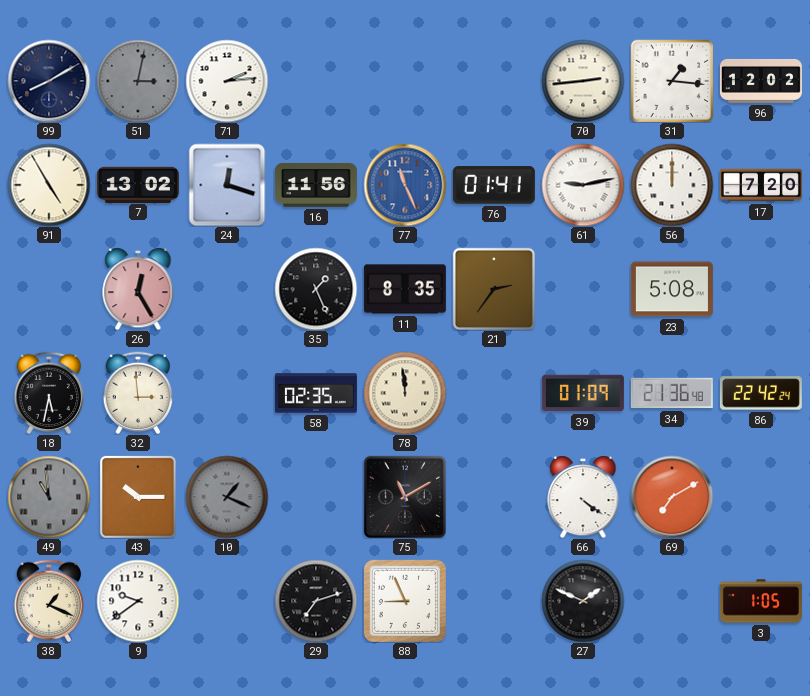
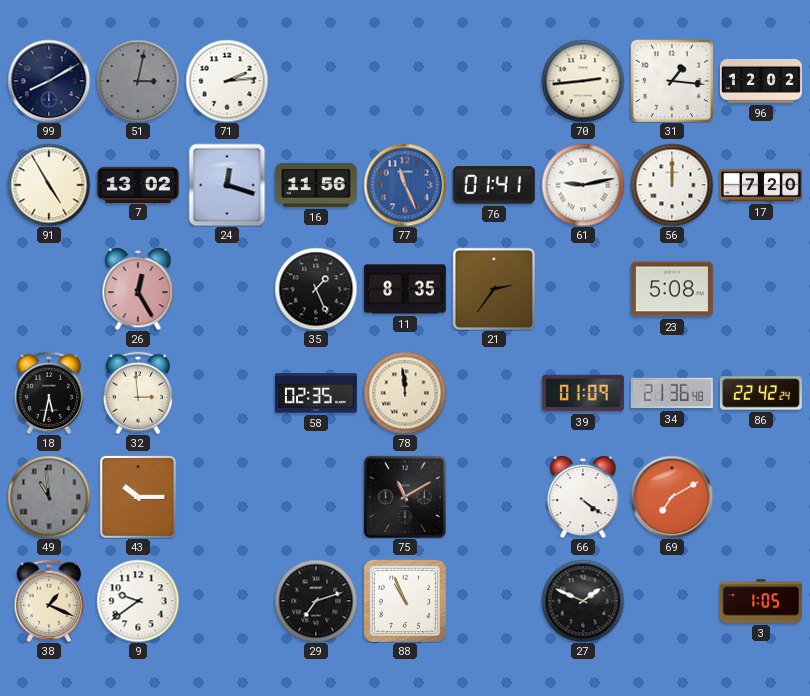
10: 1:19 -> none
88: 8:56 -> 10:56
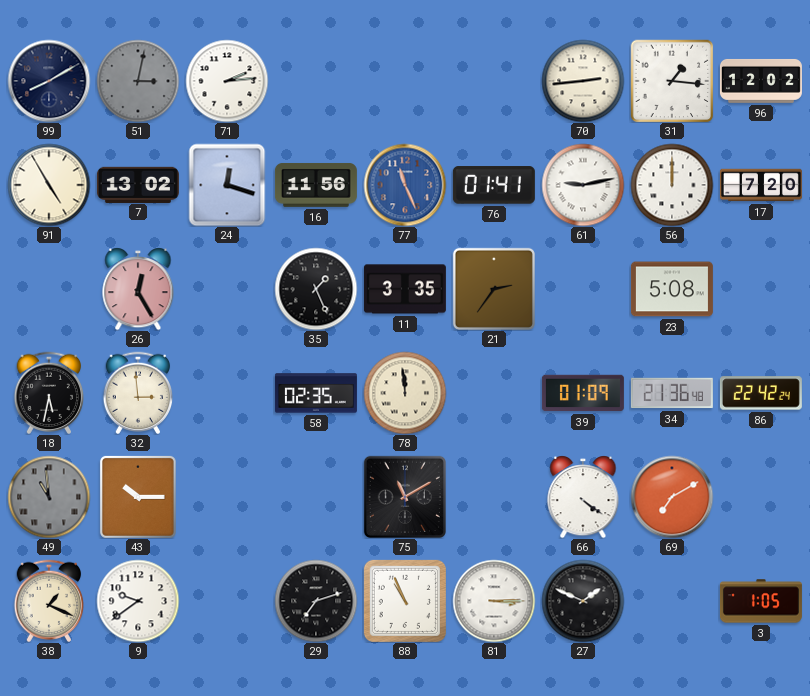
11: 8:35 -> 3:35
81: none -> 3:15
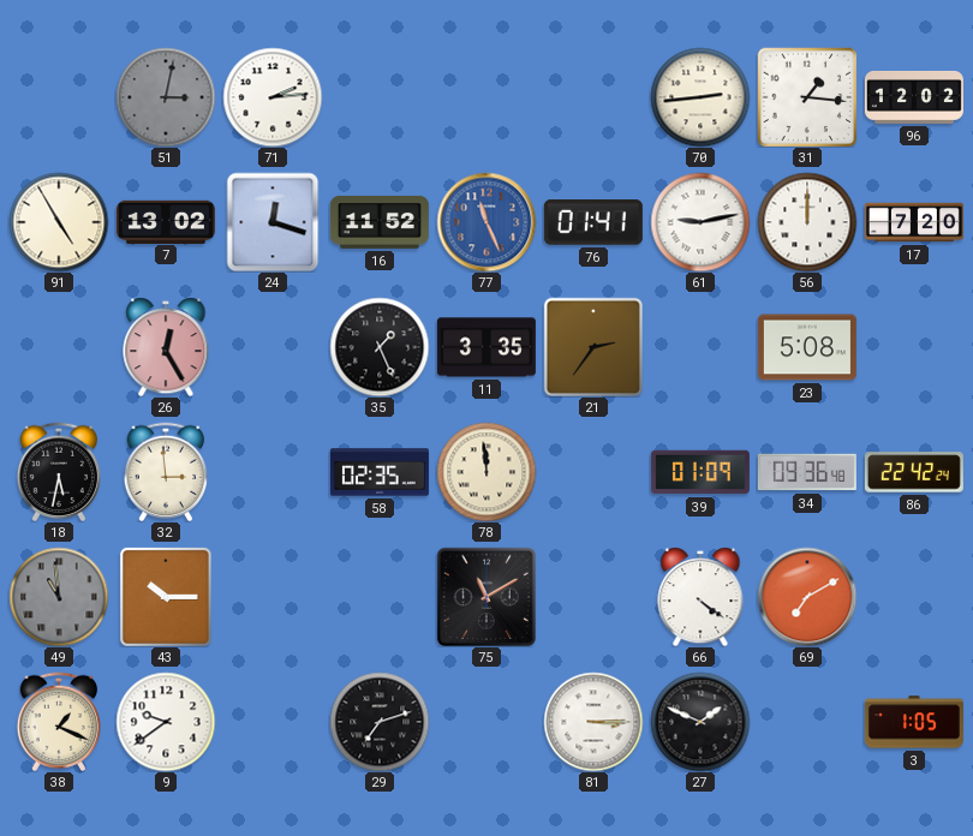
99: 8:10 -> none
16: 11:56 -> 11:52
34: 21:36 -> 09:36
88: 10:56 -> none
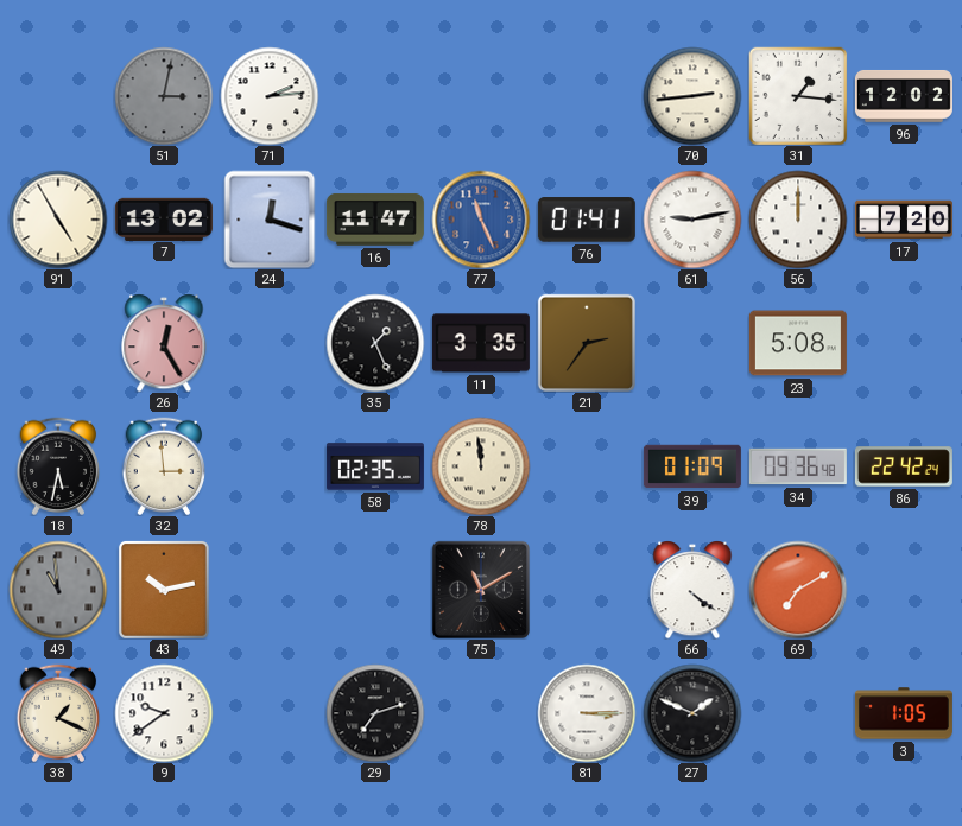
16: 11:52 -> 11:47
43: 10:15 -> 10:13
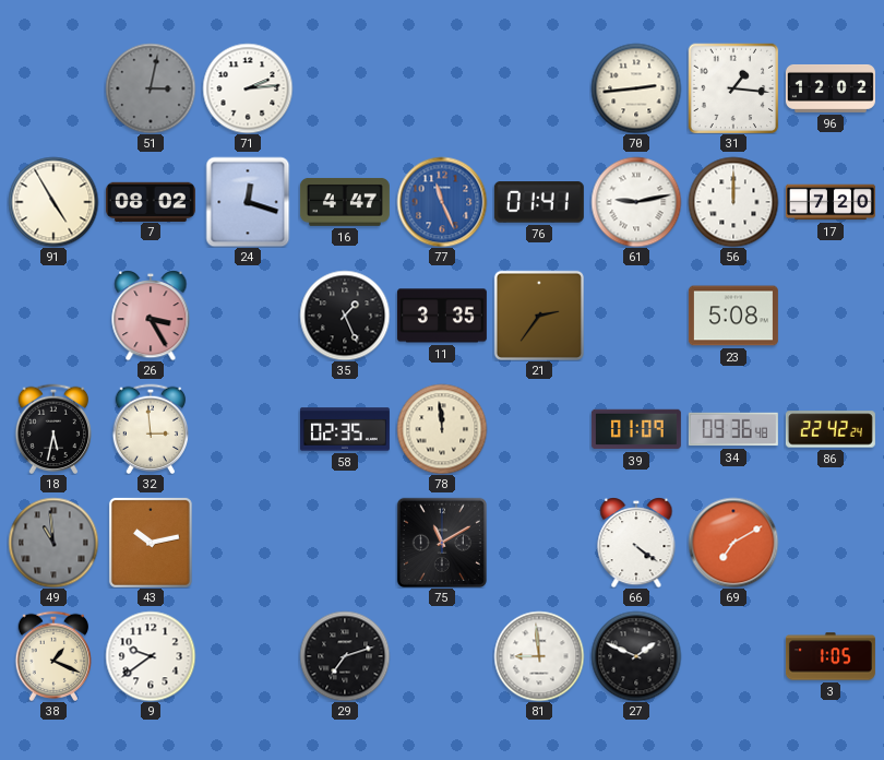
7: 13:02 -> 08:02
16: 11:47 -> 4:47
26: 12:25 -> 3:25
81: 3:15 -> 8:59
